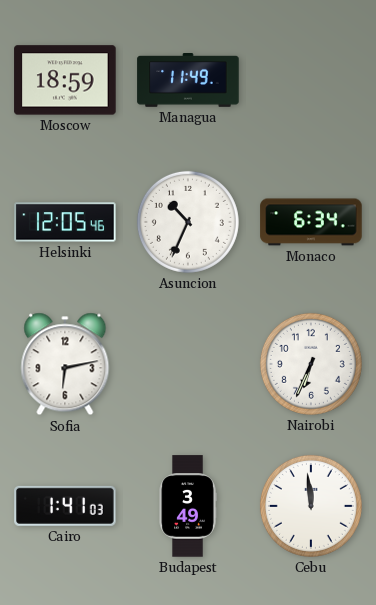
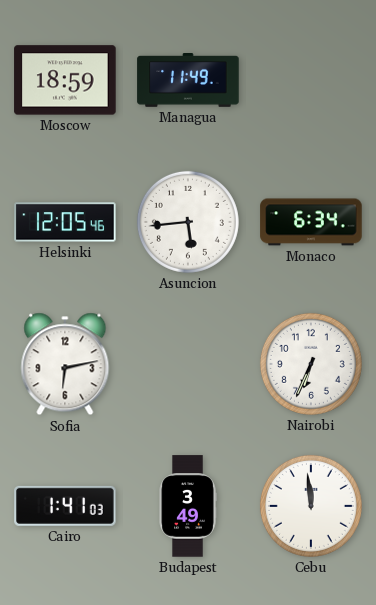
Asuncion: 10:34 -> 5:44
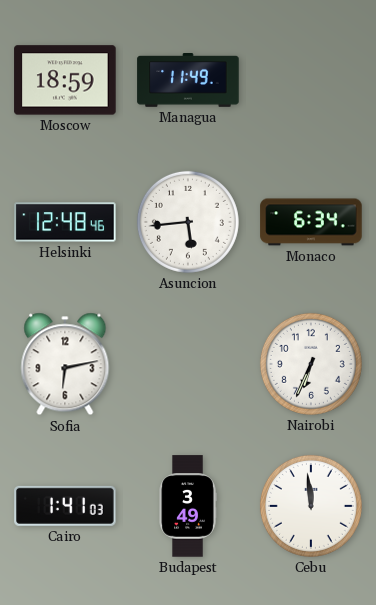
Helsinki: 12:05 -> 12:48
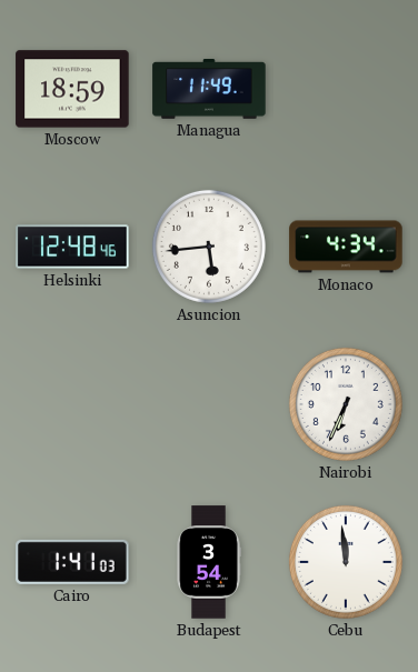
Monaco: 6:34 -> 4:34
Sofia: 6:13 -> none
Budapest: 3:49 -> 3:54
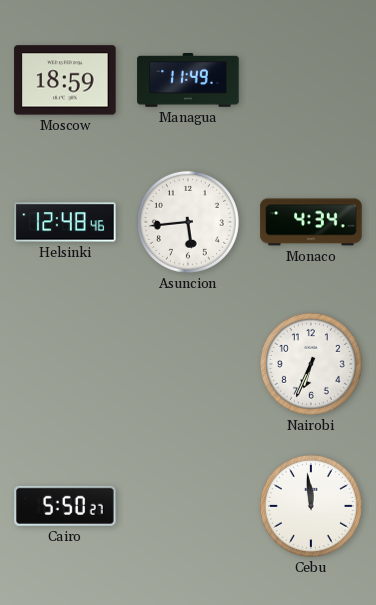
Cairo: 1:41 -> 5:50
Budapest: 3:54 -> none
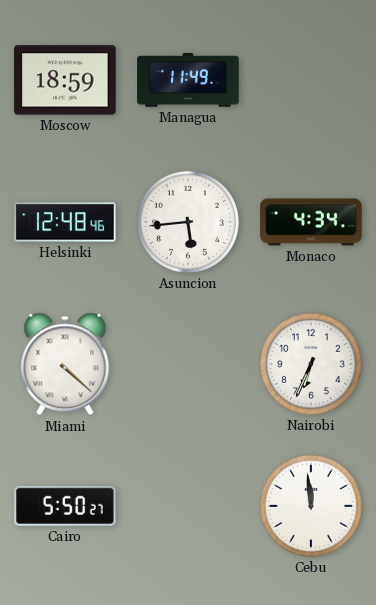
Miami: none -> 4:22
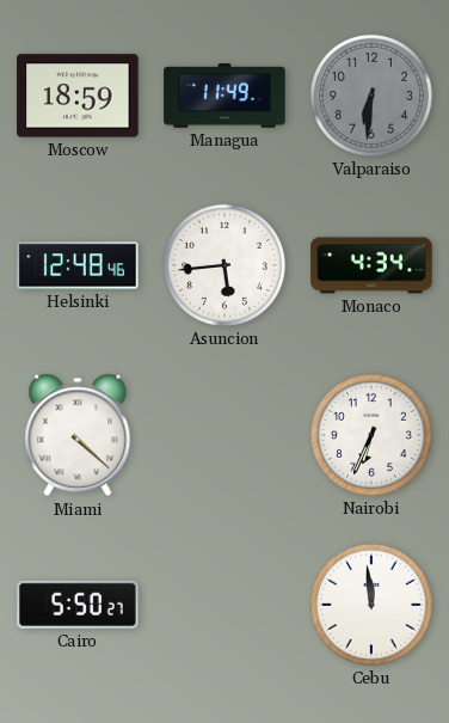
Valparaiso: none -> 6:31
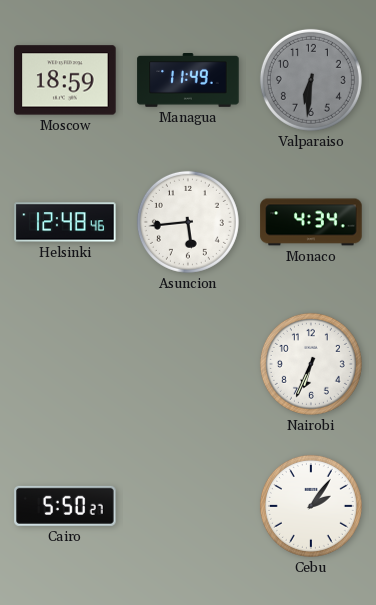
Miami: 4:22 -> none
Cebu: 11:59 -> 2:06
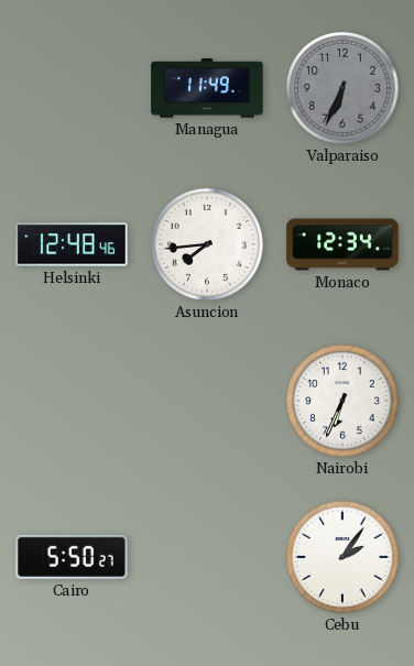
Moscow: 18:59 -> none
Valparaiso: 6:31 -> 6:34
Asuncion: 5:44 -> 7:44
Monaco: 4:34 -> 12:34
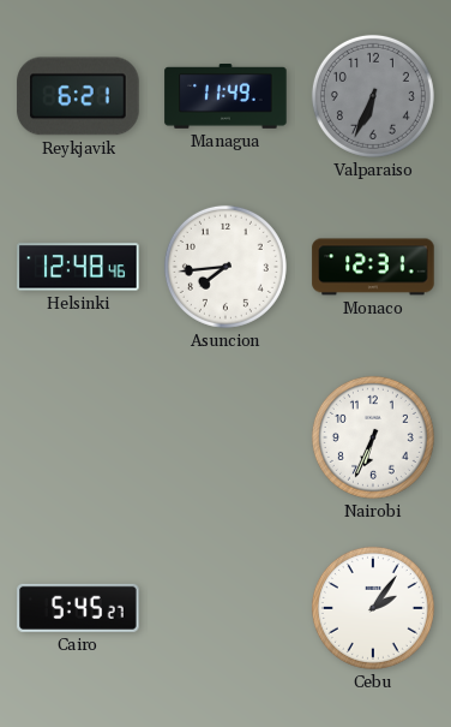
Reykjavik: none -> 6:21
Monaco: 12:34 -> 12:31
Cairo: 5:50 -> 5:45
